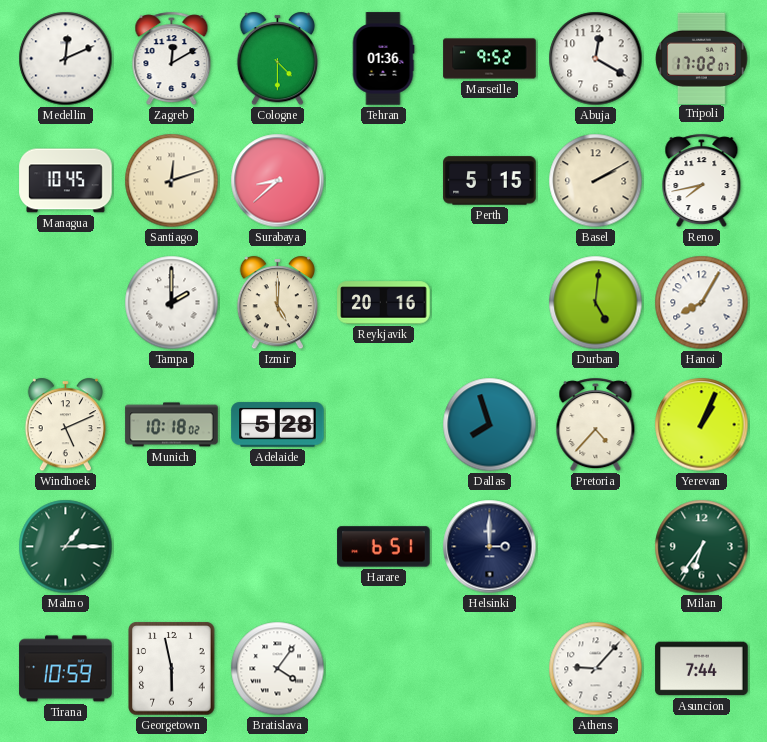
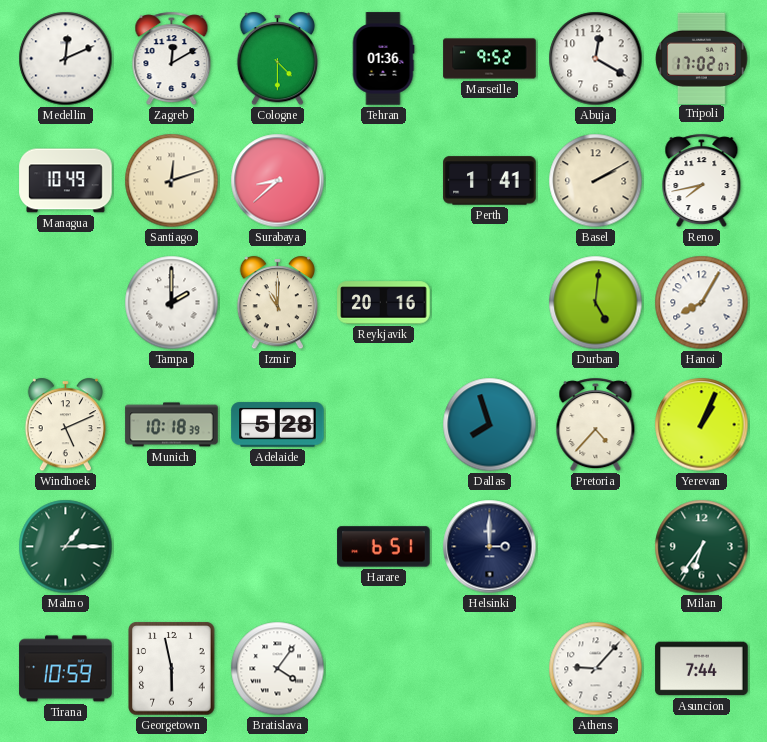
Managua: 10:45 -> 10:49
Perth: 5:15 -> 1:41
Izmir: 5:00 -> 11:00
Munich: 10:18:02 -> 10:18:39
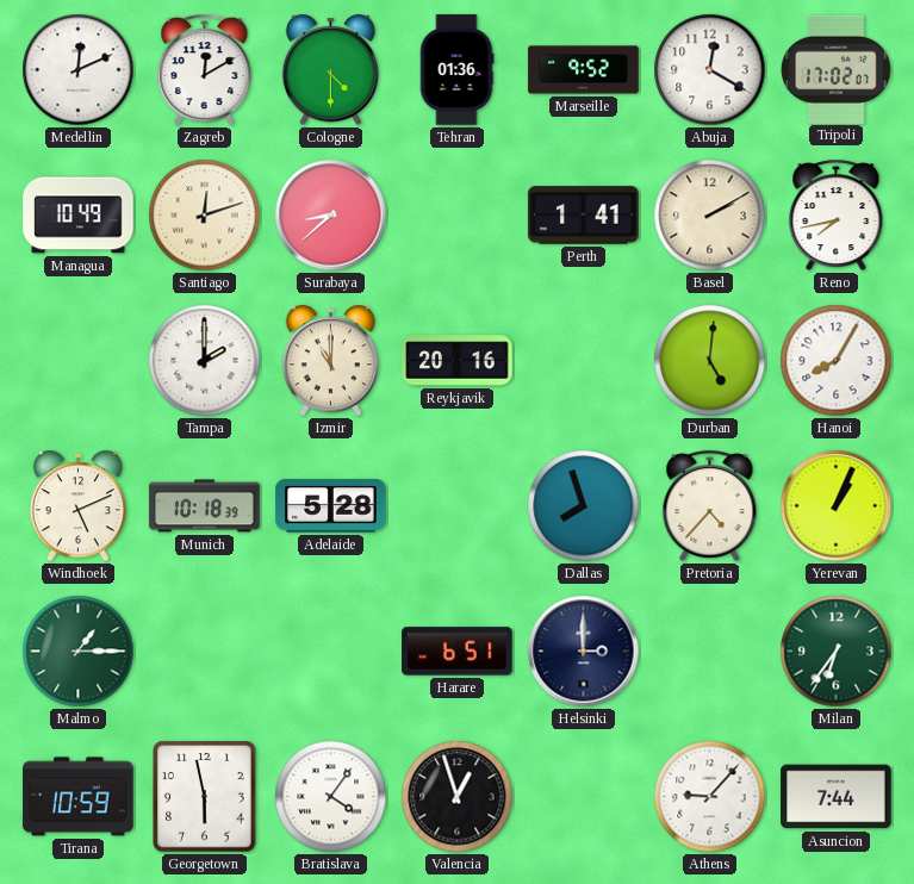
Valencia: none -> 12:57
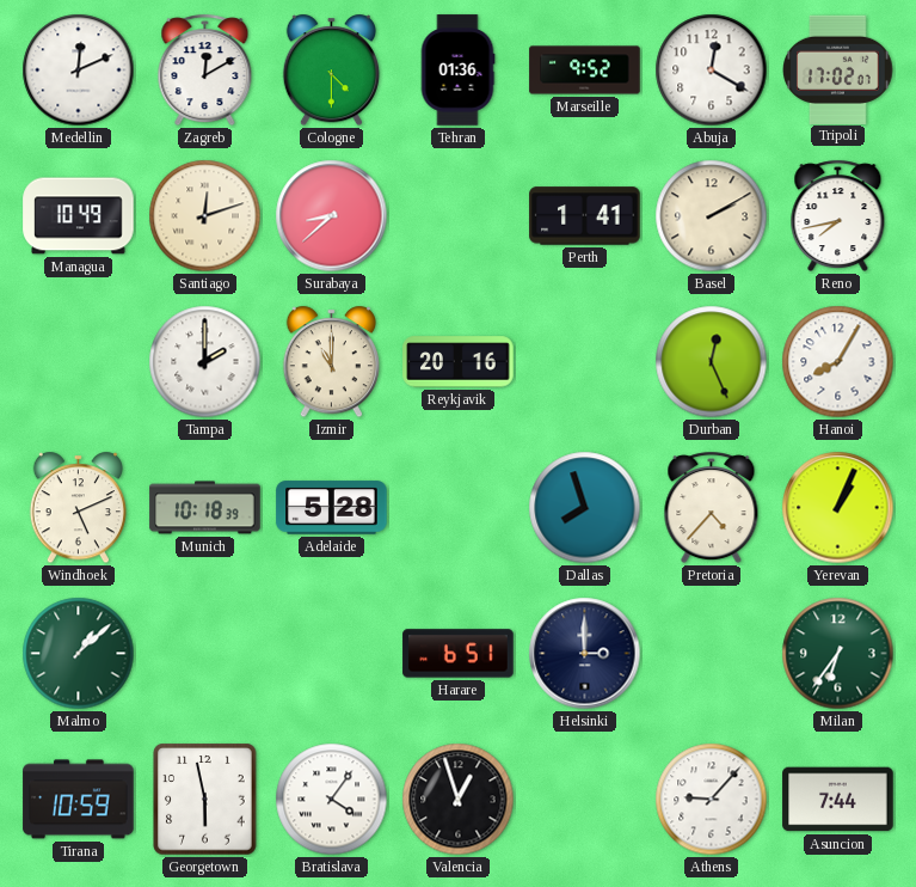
Durban: 5:01 -> 12:26
Malmo: 1:15 -> 1:08
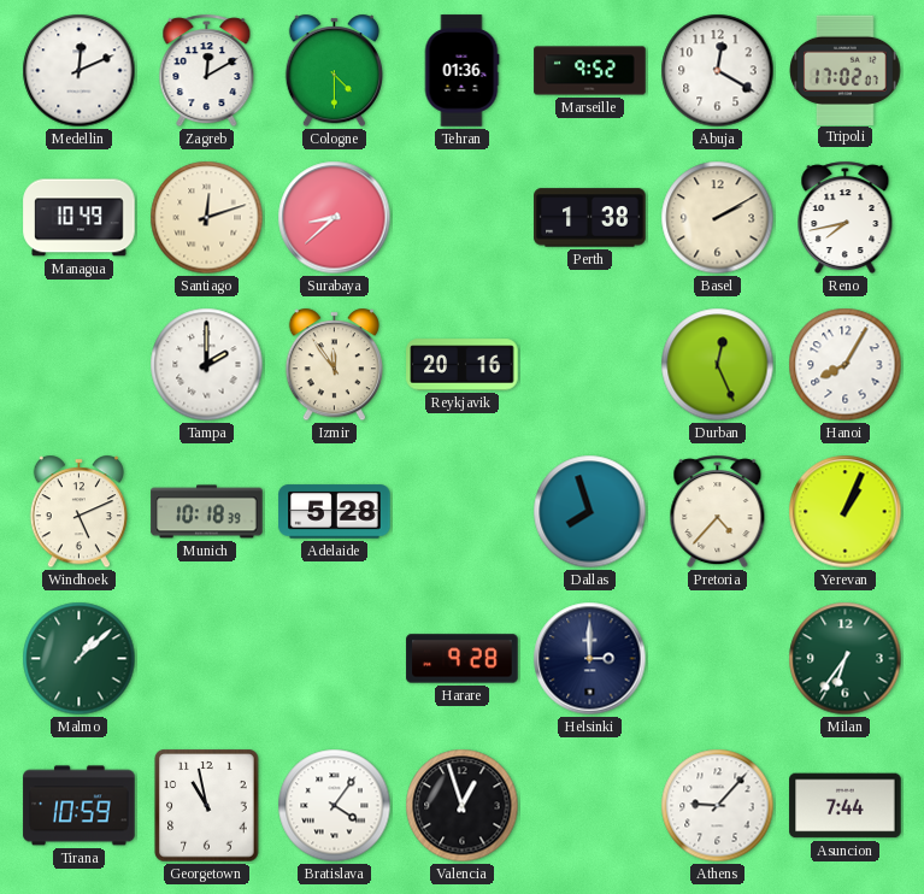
Perth: 1:41 -> 1:38
Izmir: 11:00 -> 11:54
Harare: 6:51 -> 9:28
Georgetown: 5:58 -> 10:58
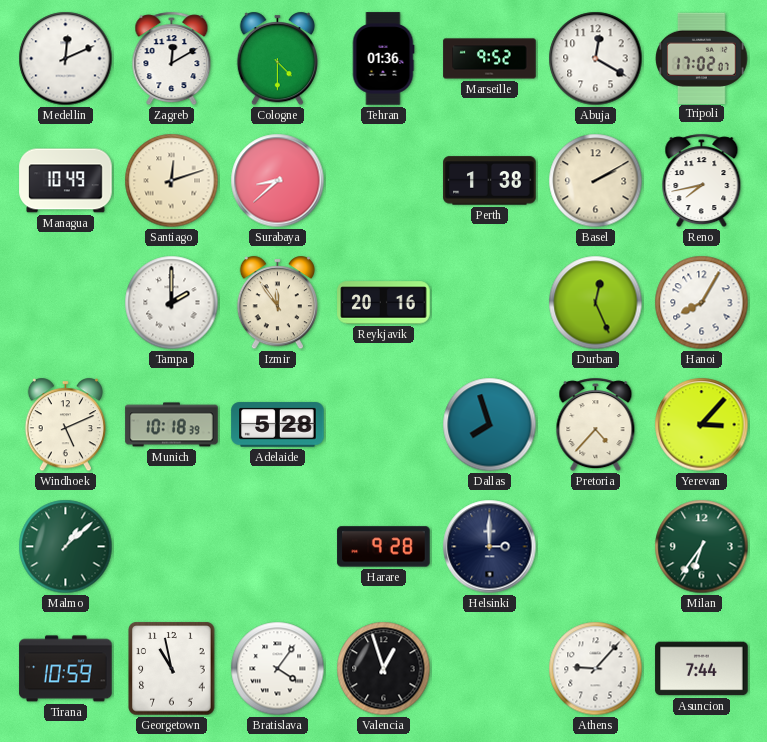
Yerevan: 1:04 -> 3:07
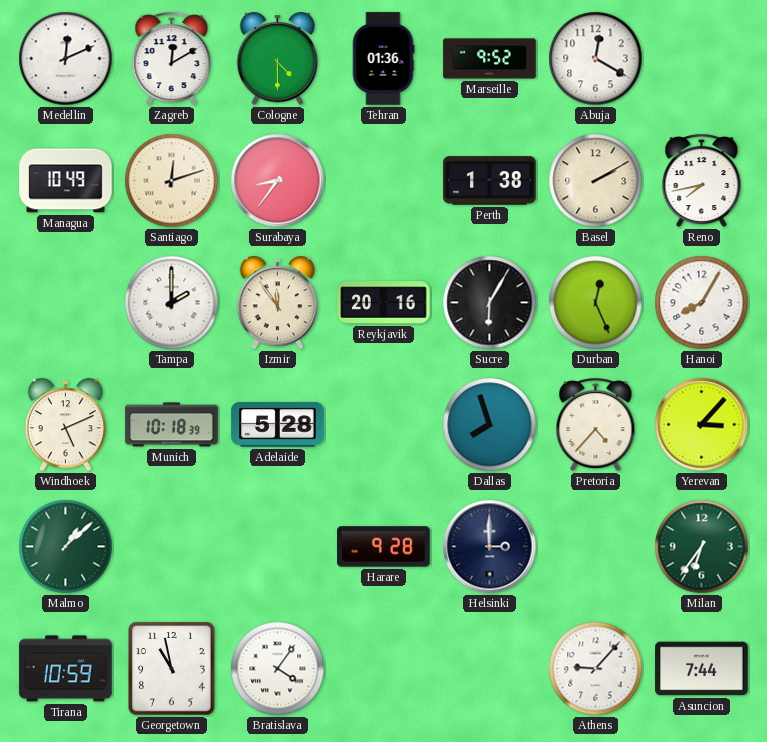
Tripoli: 17:02 -> none
Surabaya: 8:38 -> 8:36
Sucre: none -> 6:05
Valencia: 12:57 -> none
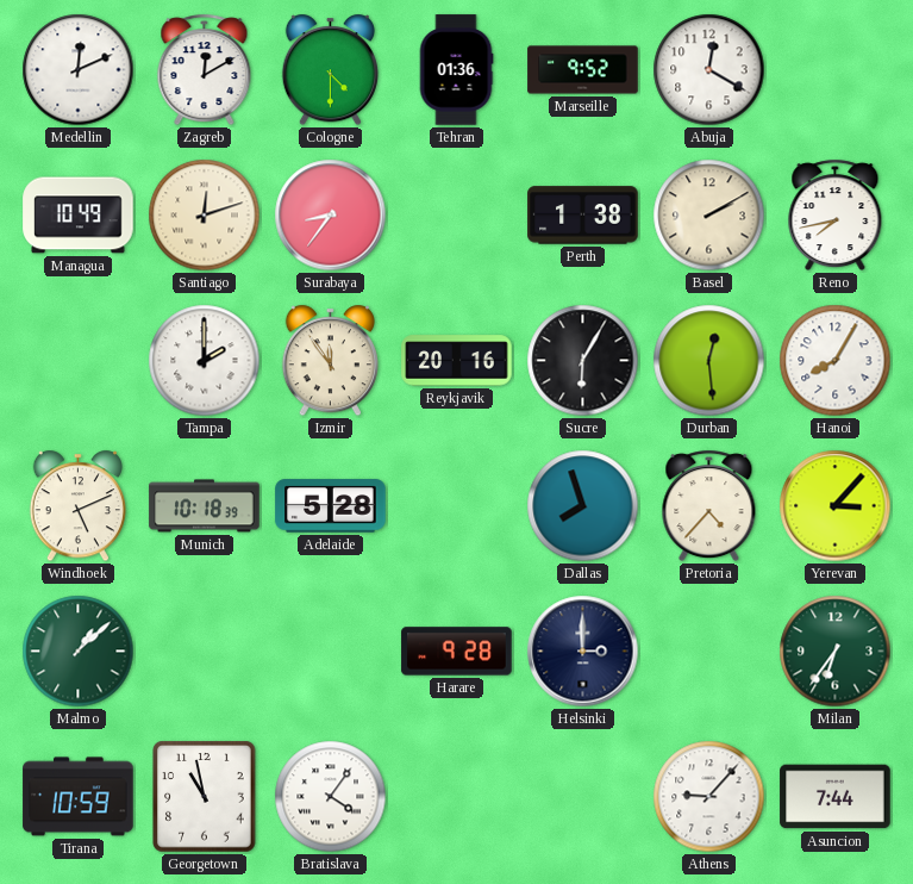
Durban: 12:26 -> 12:29
